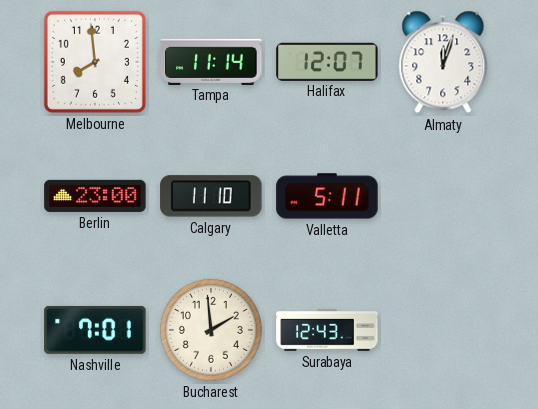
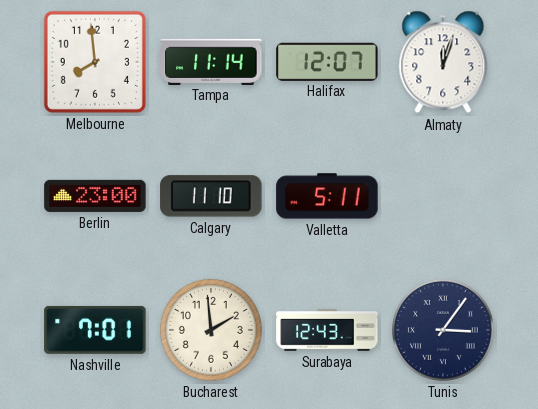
Tunis: none -> 3:06
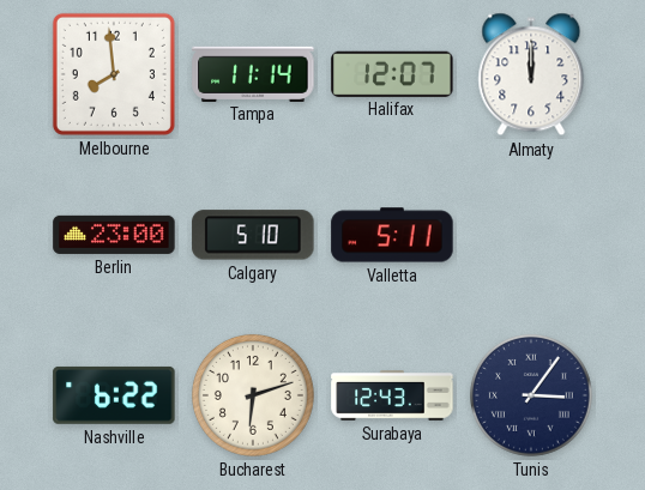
Almaty: 12:03 -> 12:00
Calgary: 11:10 -> 5:10
Nashville: 7:01 -> 6:22
Bucharest: 1:59 -> 6:12
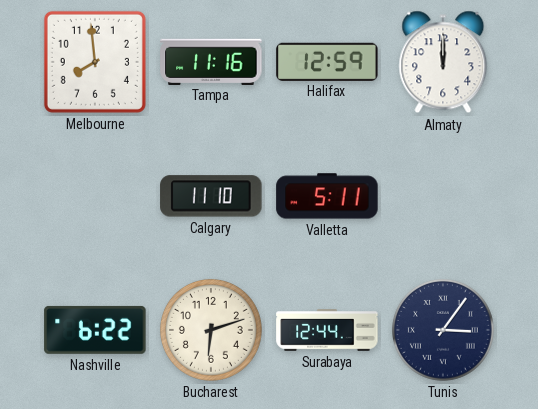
Tampa: 11:14 -> 11:16
Halifax: 12:07 -> 12:59
Berlin: 23:00 -> none
Calgary: 5:10 -> 11:10
Surabaya: 12:43 -> 12:44
